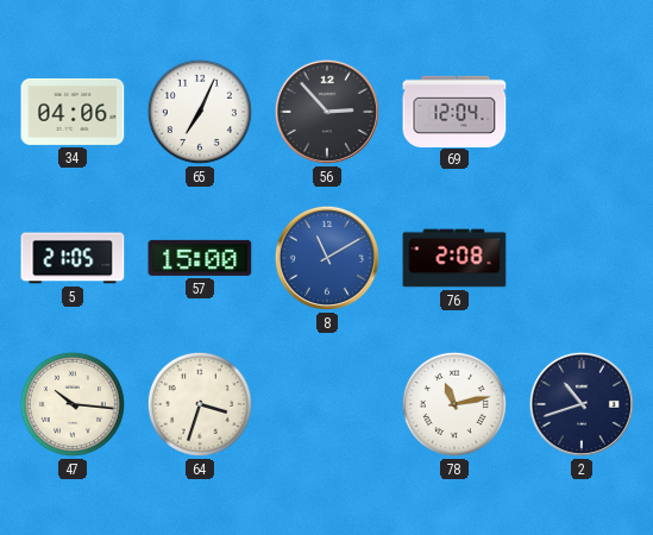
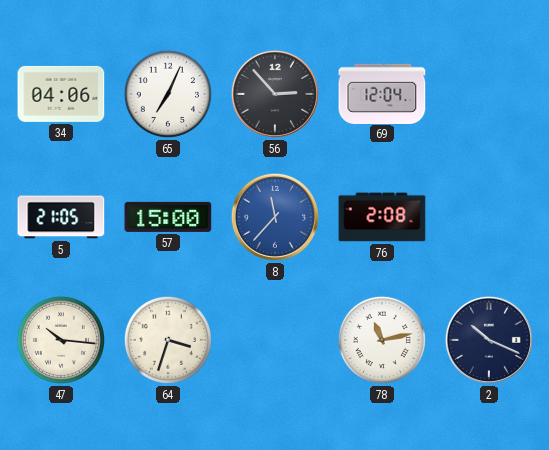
8: 11:10 -> 11:37
2: 10:42 -> 10:19
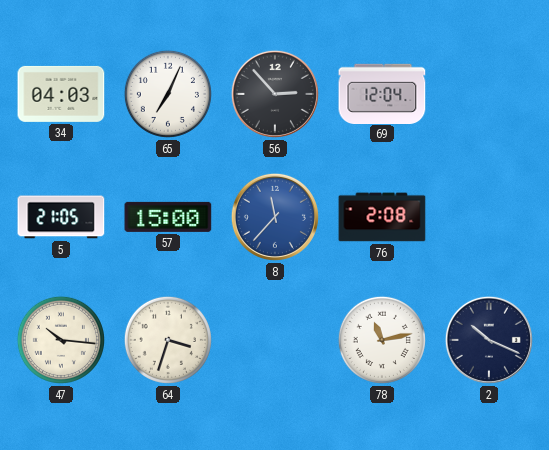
34: 04:06 -> 04:03
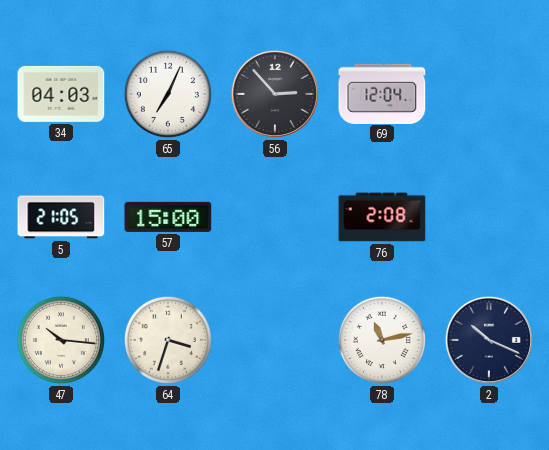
8: 11:37 -> none
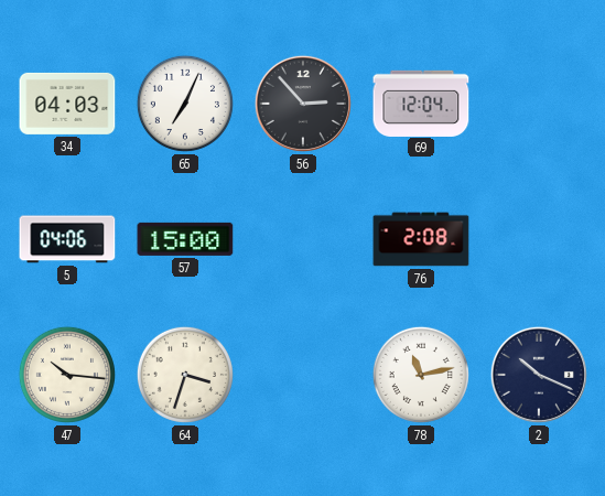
5: 21:05 -> 04:06
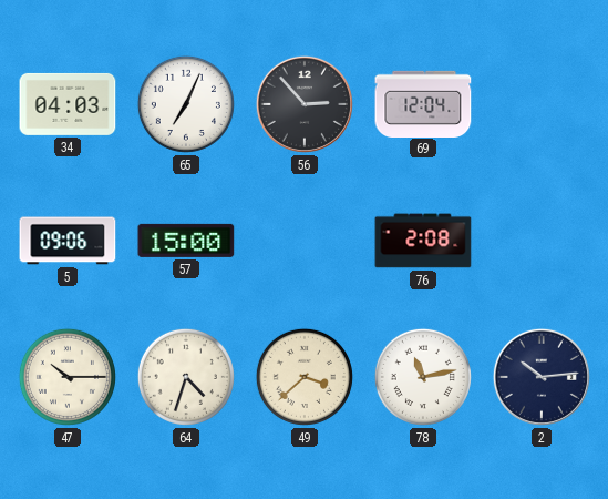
5: 04:06 -> 09:06
47: 10:16 -> 10:15
64: 3:33 -> 4:33
49: none -> 3:38
2: 10:19 -> 10:14
